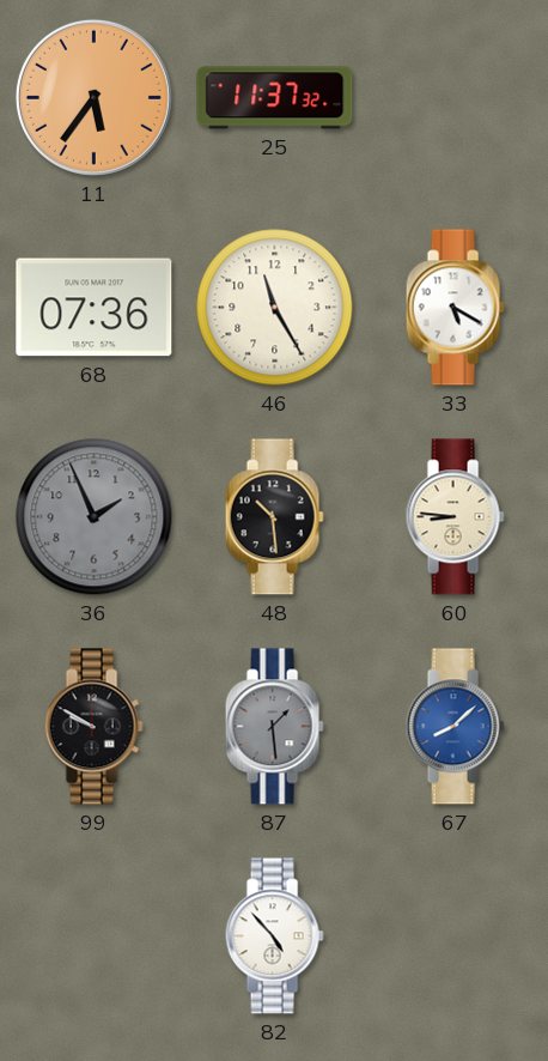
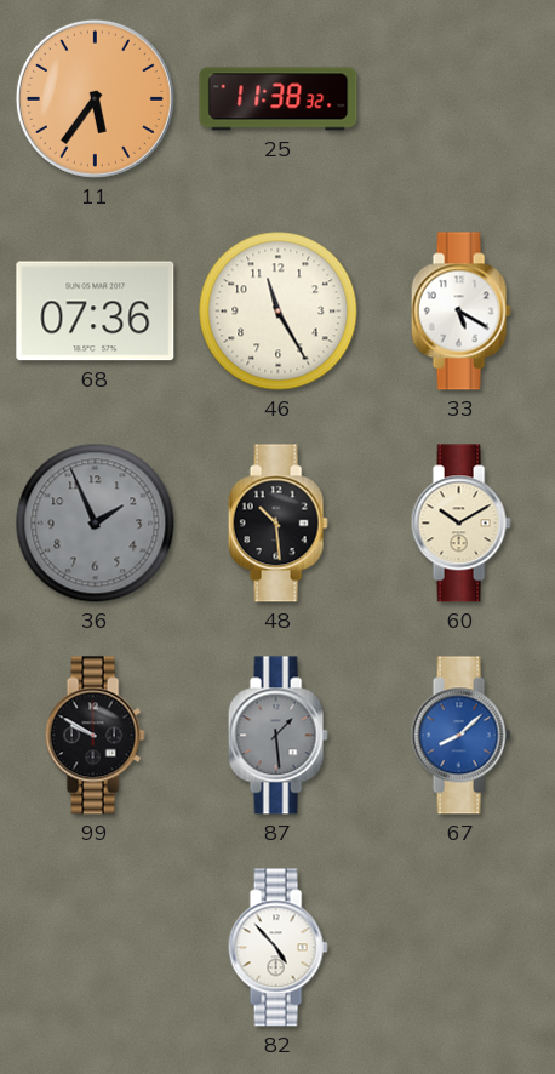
25: 11:37 -> 11:38
60: 8:46 -> 10:10
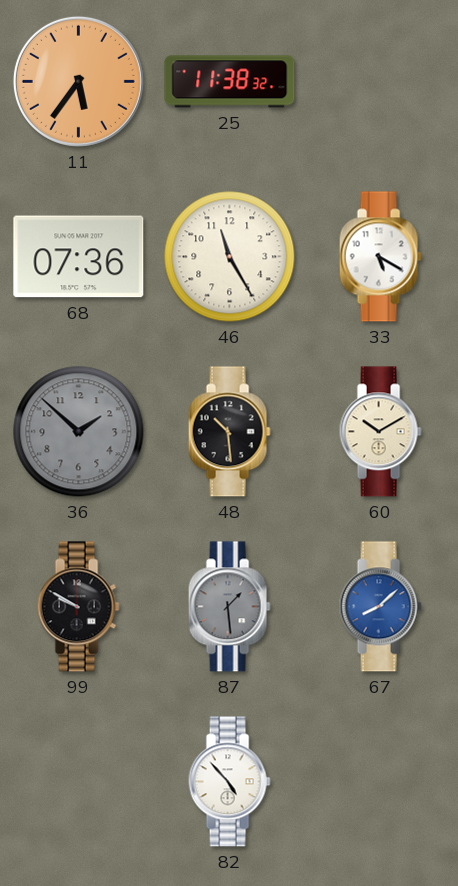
36: 1:56 -> 1:52
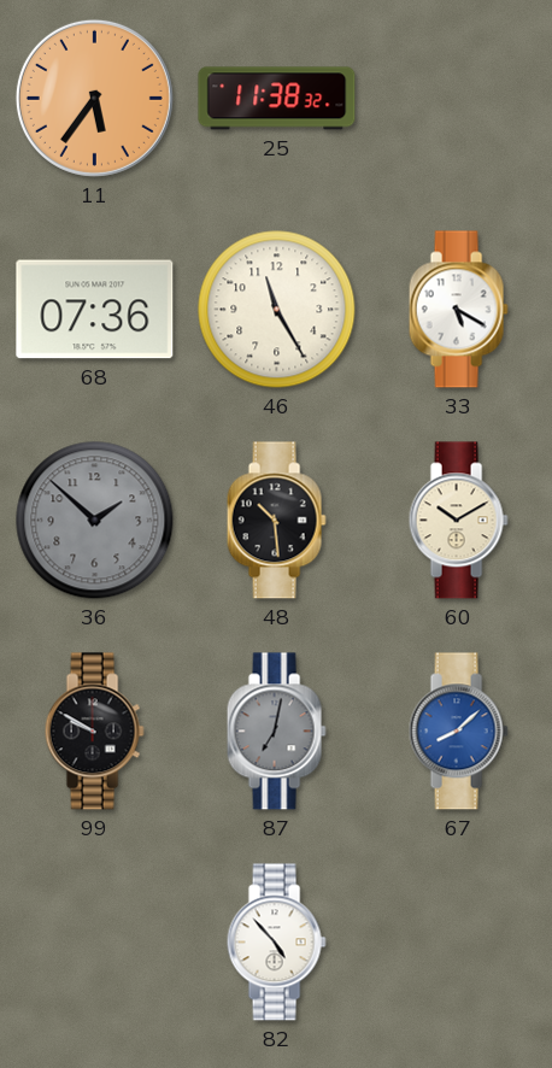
87: 1:29 -> 7:02
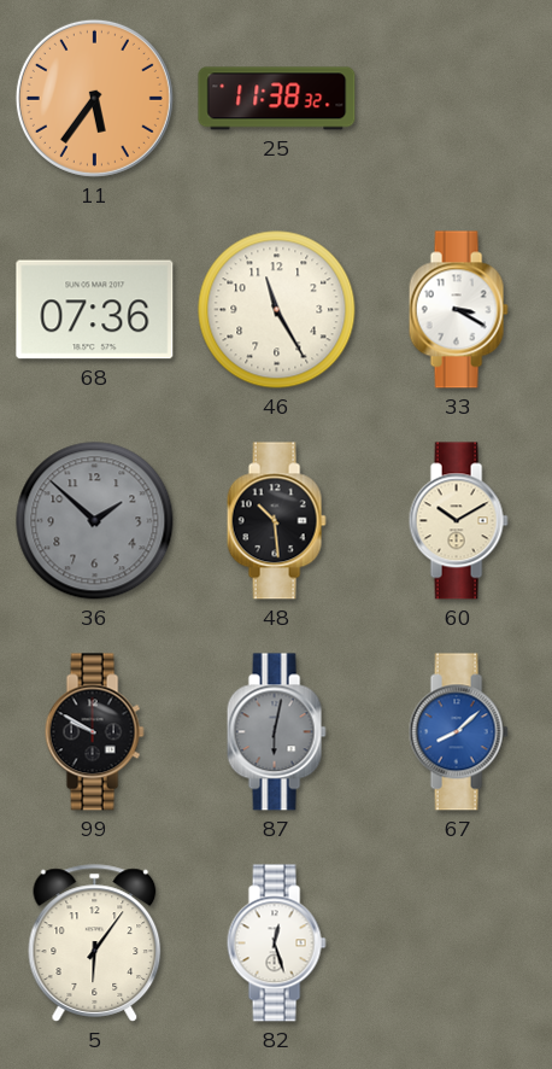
33: 5:20 -> 3:20
87: 7:02 -> 6:02
5: none -> 6:06
82: 4:53 -> 12:27
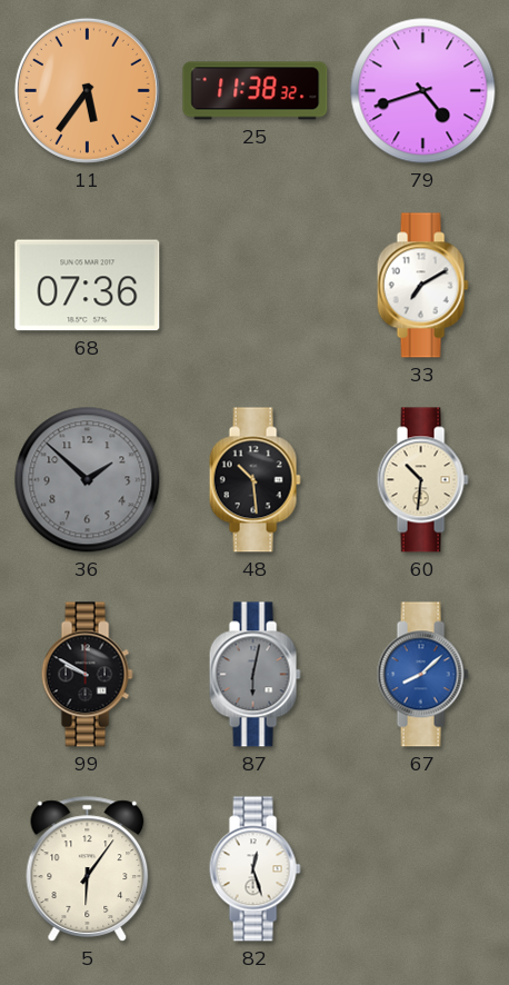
79: none -> 4:42
46: 11:25 -> none
33: 3:20 -> 7:10
60: 10:10 -> 10:31
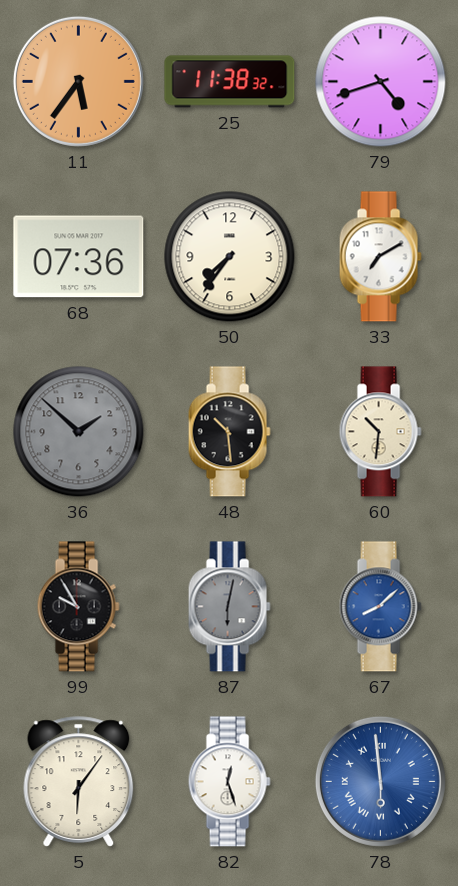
50: none -> 7:36
99: 9:50 -> 9:55
78: none -> 5:59
